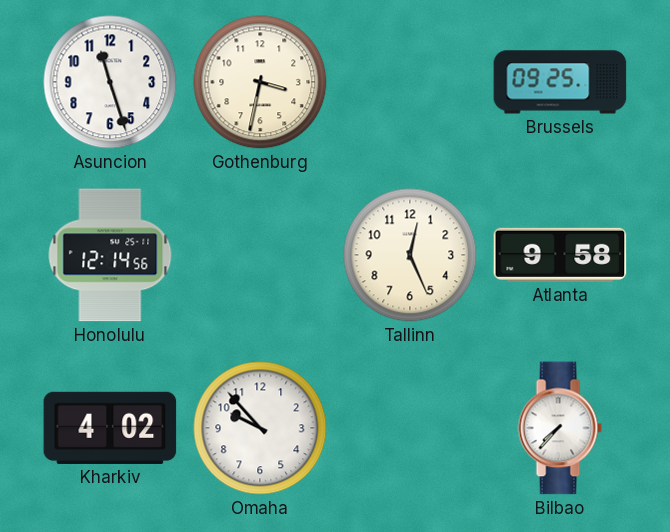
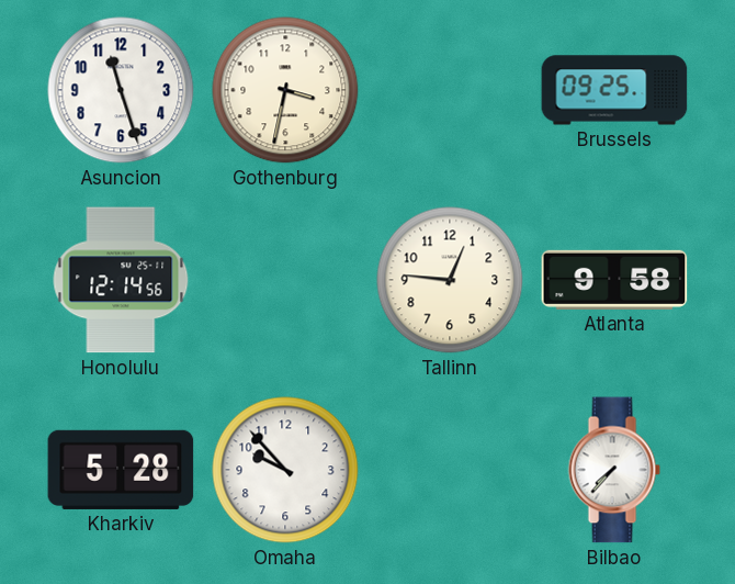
Tallinn: 12:26 -> 12:46
Kharkiv: 4:02 -> 5:28
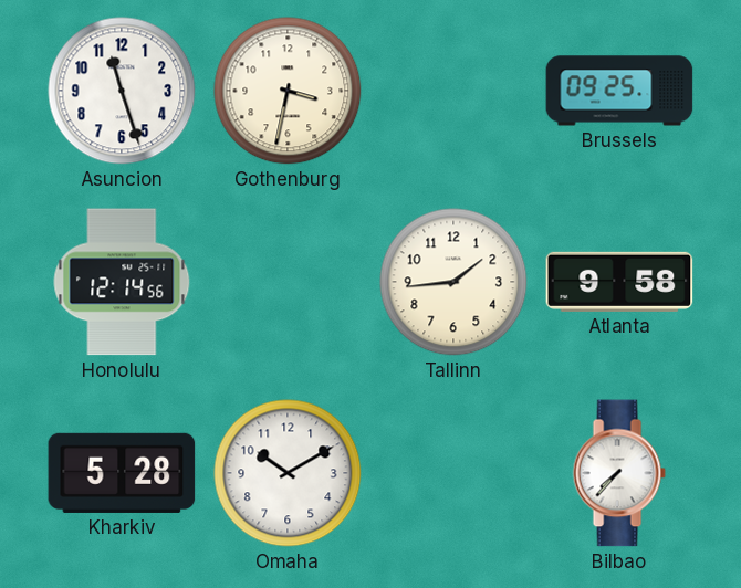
Tallinn: 12:46 -> 1:44
Omaha: 9:53 -> 10:10
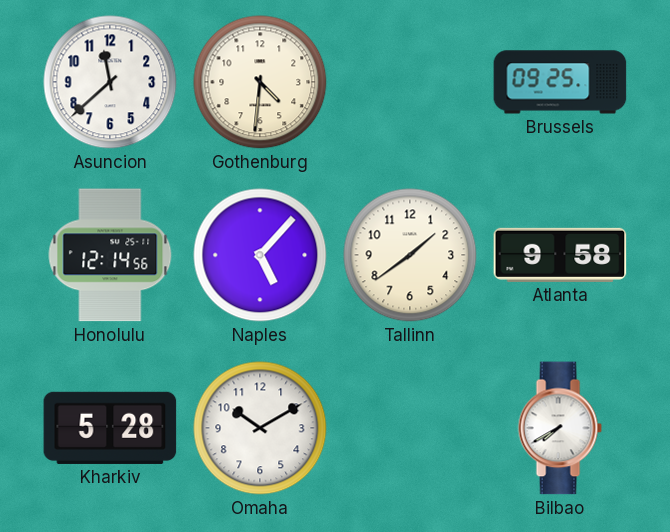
Asuncion: 11:27 -> 11:38
Gothenburg: 3:32 -> 4:31
Naples: none -> 5:07
Tallinn: 1:44 -> 1:39
Bilbao: 7:37 -> 7:40
